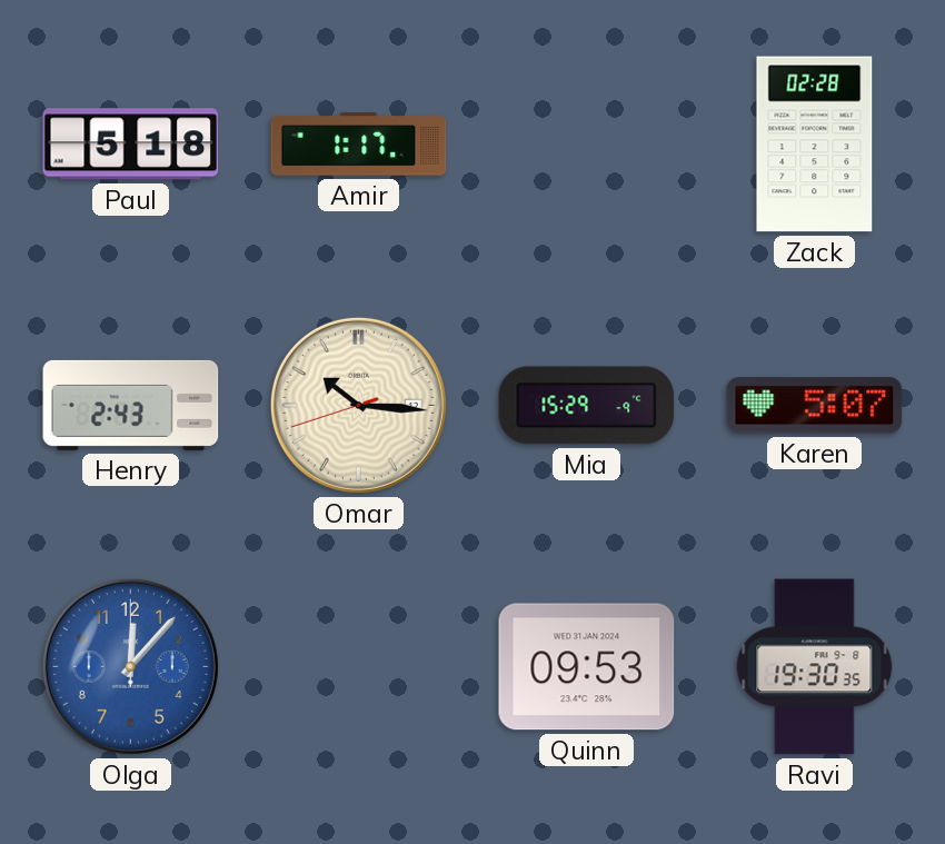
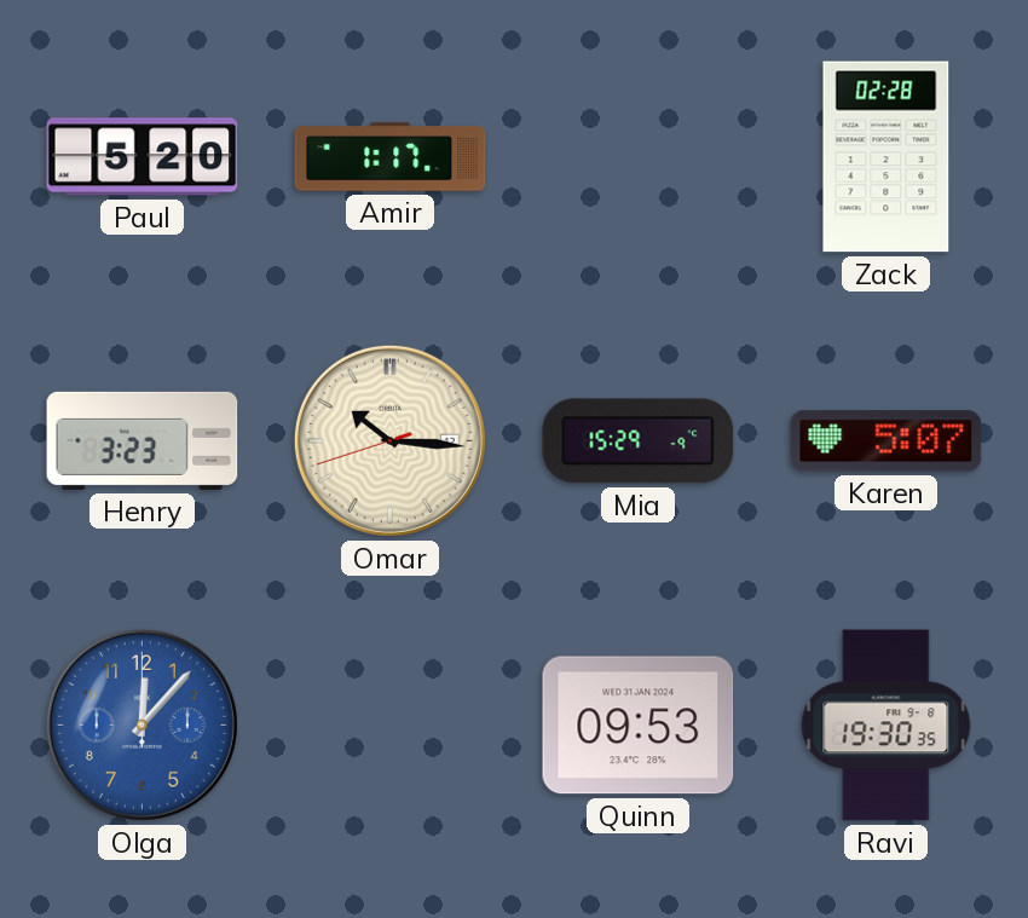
Paul: 5:18 -> 5:20
Henry: 2:43 -> 3:23
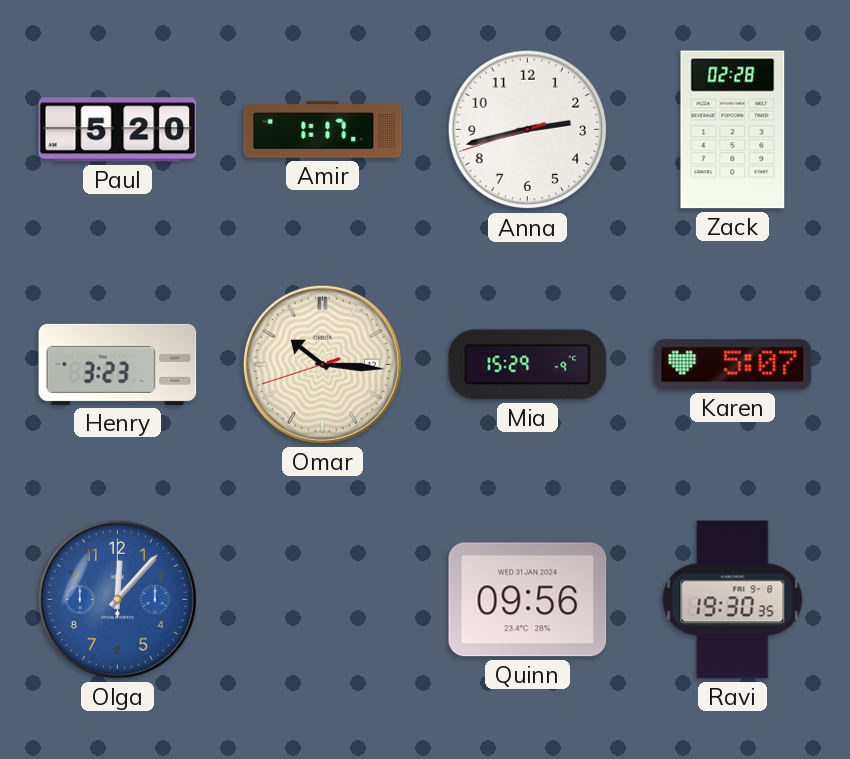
Anna: none -> 2:42
Quinn: 09:53 -> 09:56
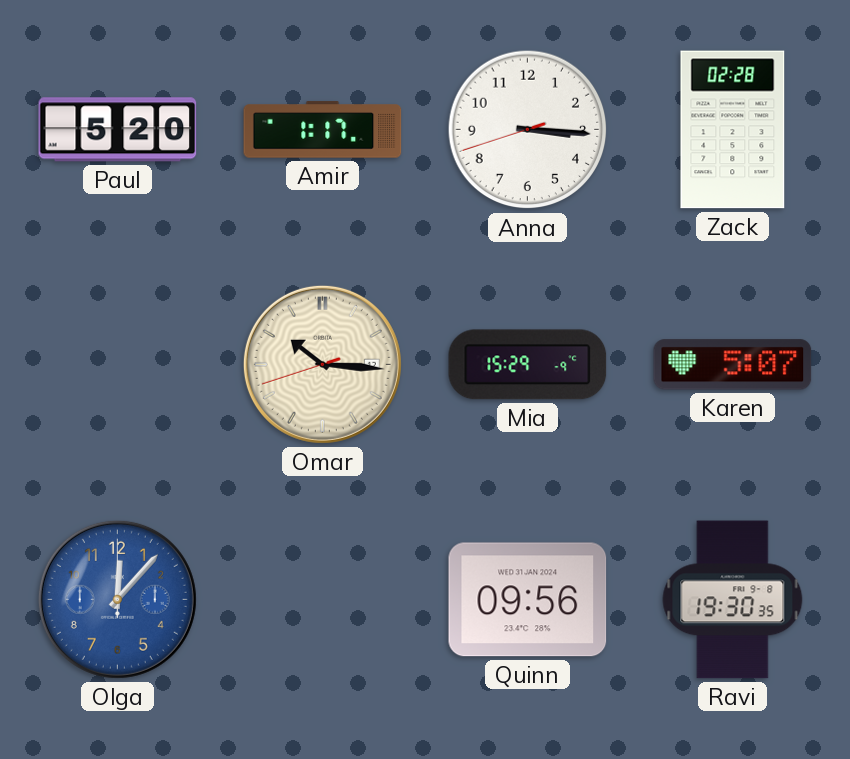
Anna: 2:42 -> 3:15
Henry: 3:23 -> none
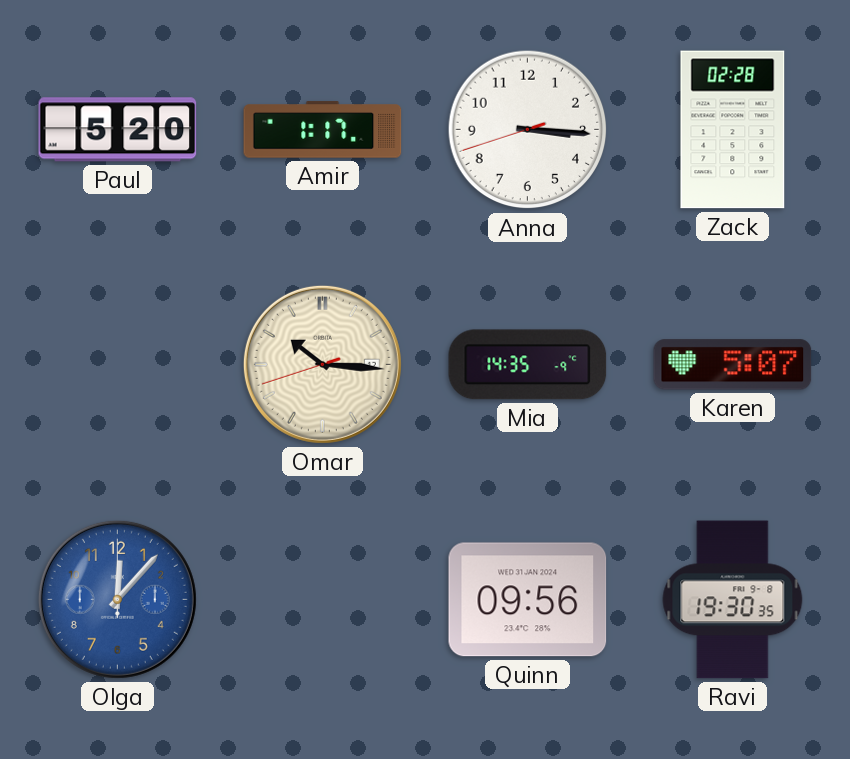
Mia: 15:29 -> 14:35
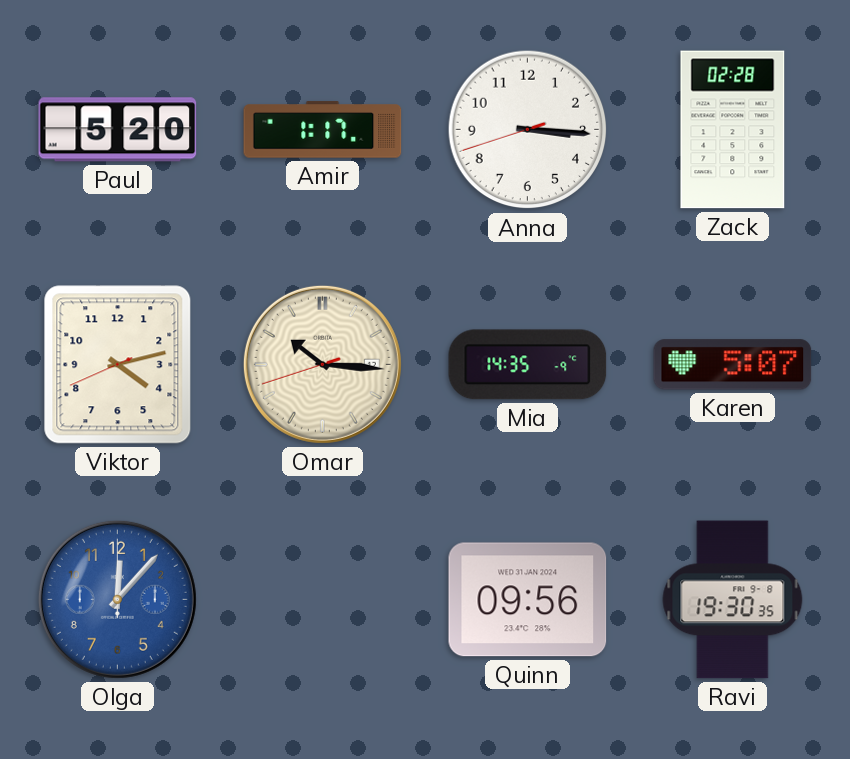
Viktor: none -> 4:12
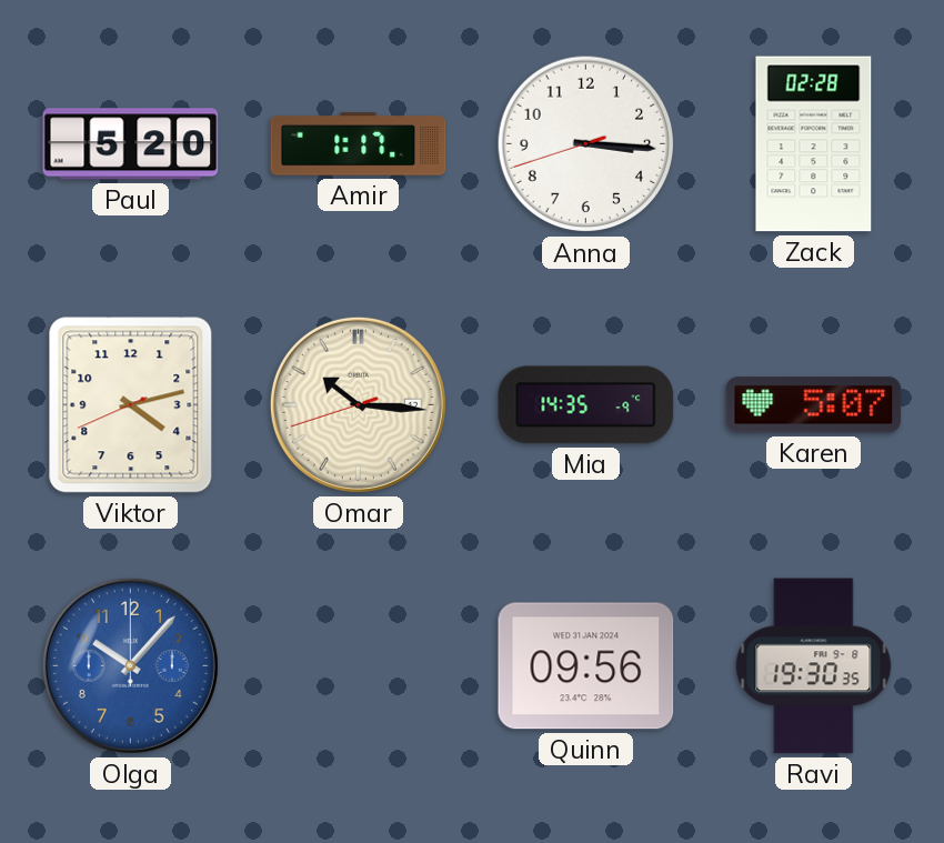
Olga: 12:07 -> 10:07
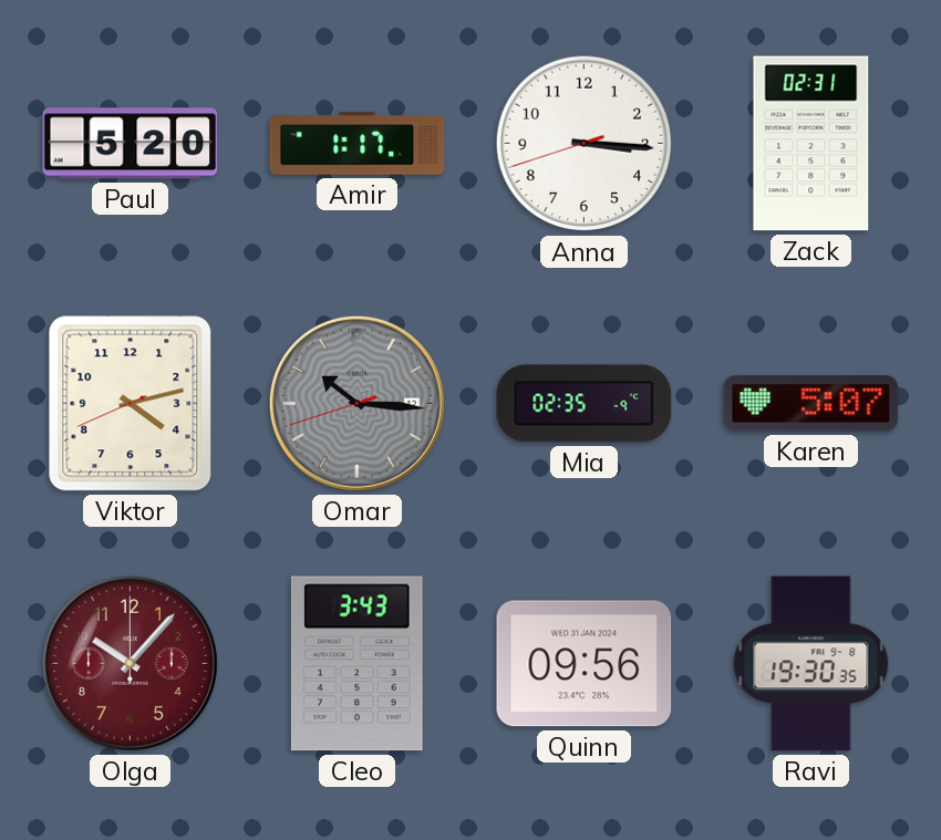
Zack: 02:28 -> 02:31
Omar dial: cream -> grey
Mia: 14:35 -> 02:35
Olga dial: blue -> burgundy
Cleo: none -> 3:43
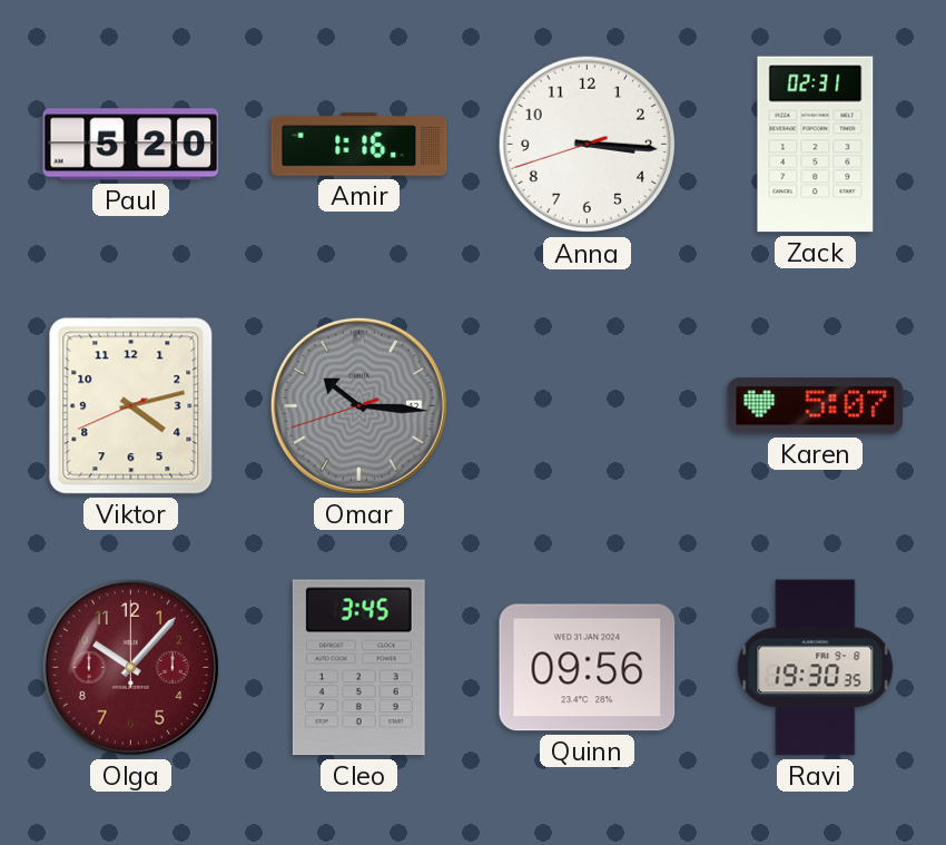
Amir: 1:17 -> 1:16
Mia: 02:35 -> none
Cleo: 3:43 -> 3:45
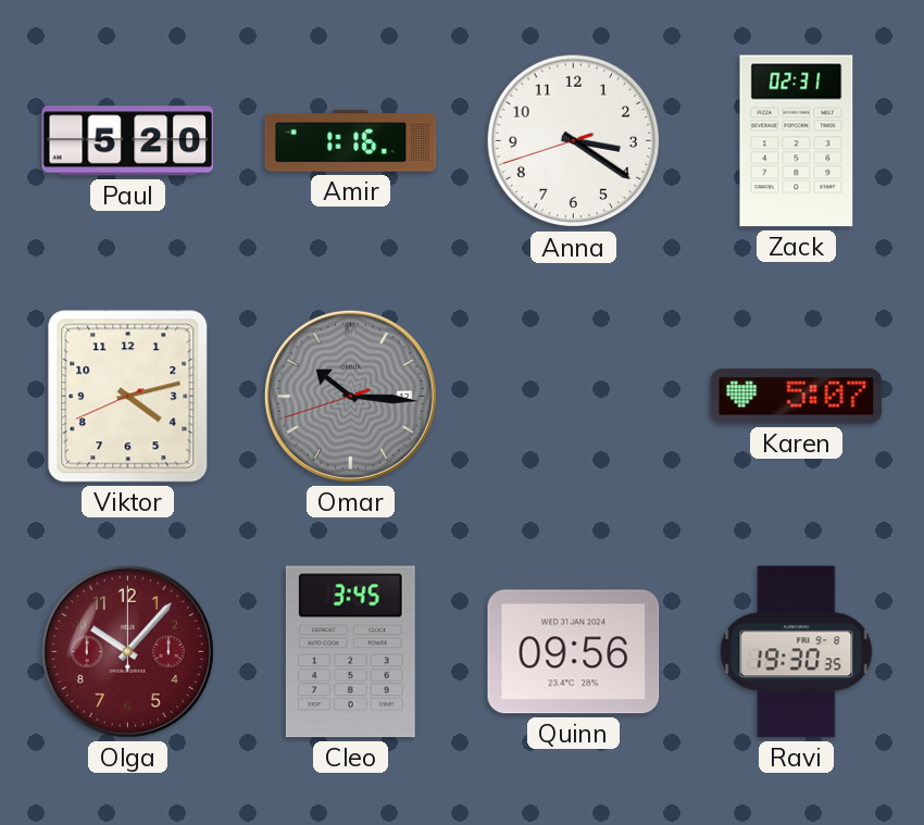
Anna: 3:15 -> 3:20
